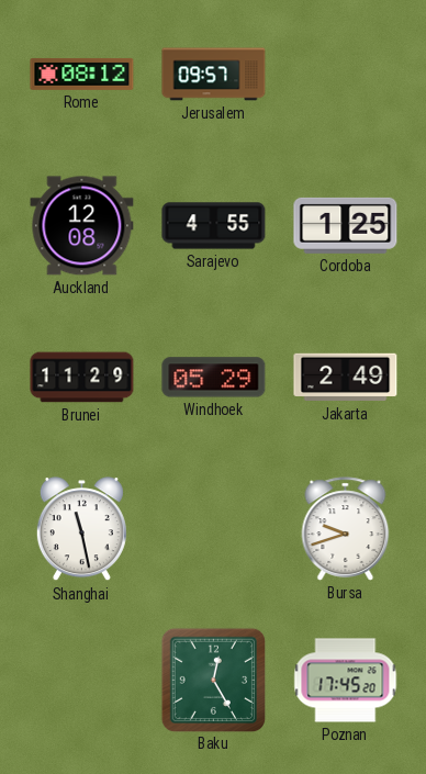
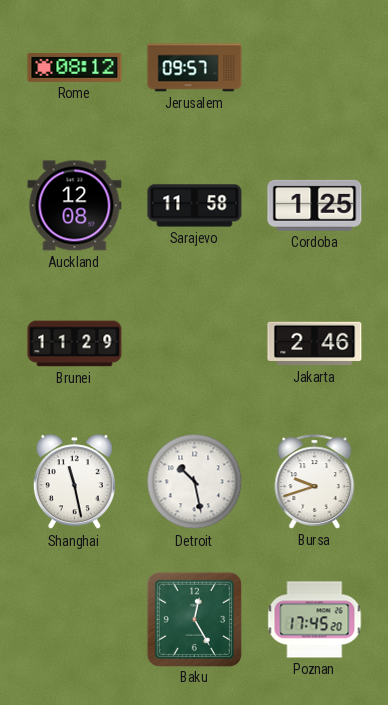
Sarajevo: 4:55 -> 11:58
Windhoek: 05:29 -> none
Jakarta: 2:49 -> 2:46
Detroit: none -> 10:28
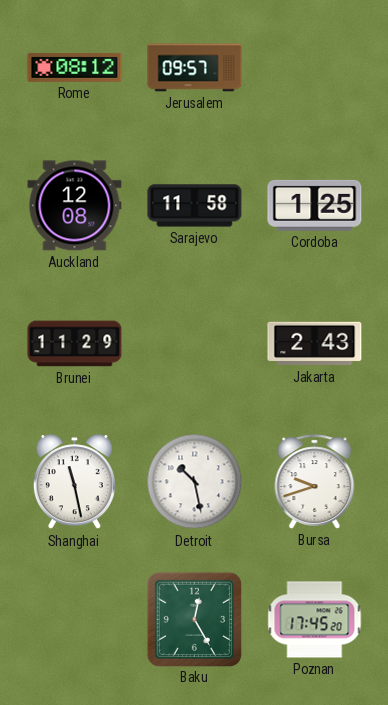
Jakarta: 2:46 -> 2:43
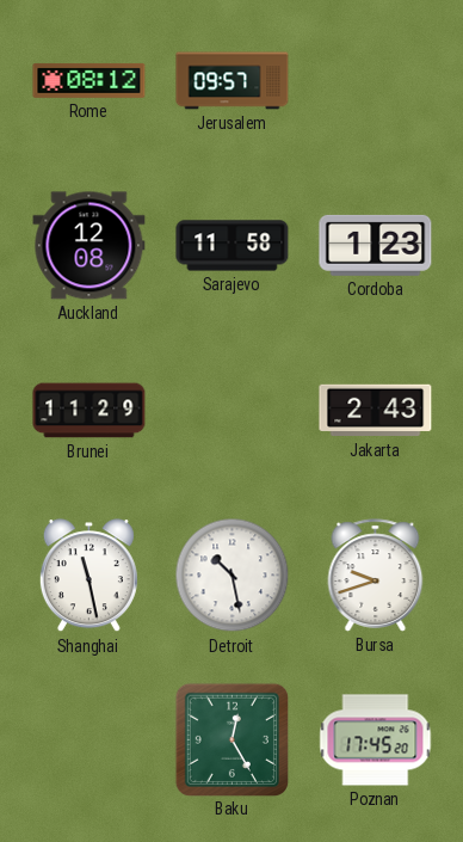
Cordoba: 1:25 -> 1:23
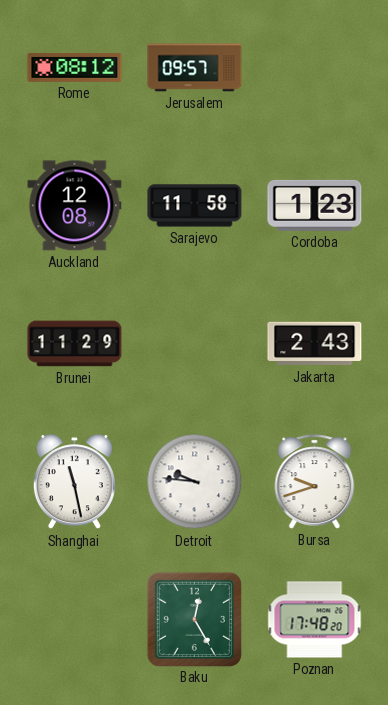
Detroit: 10:28 -> 9:46
Poznan: 17:45 -> 17:48
